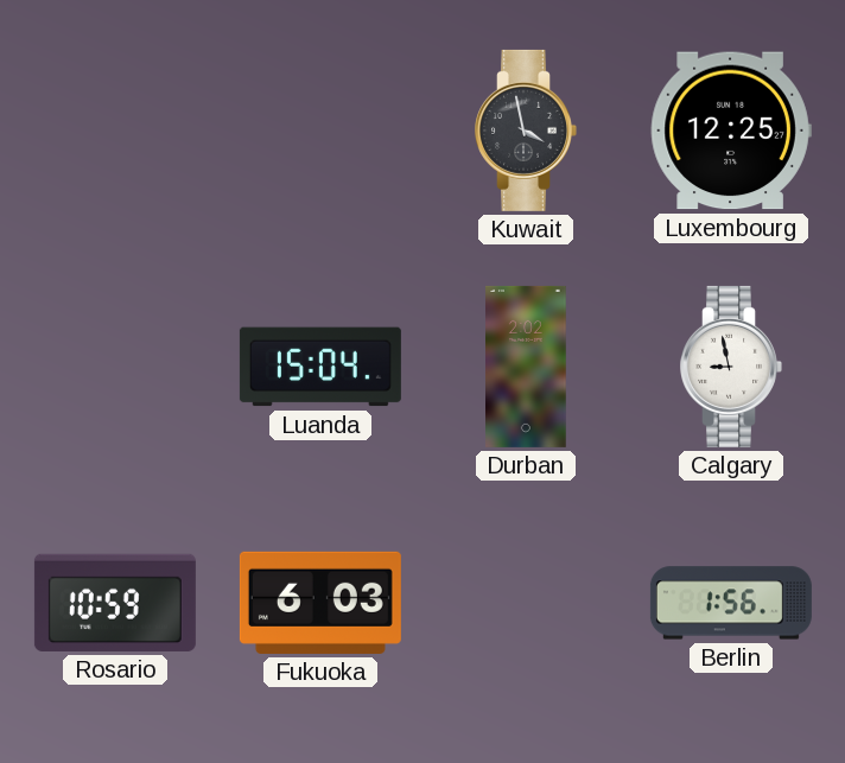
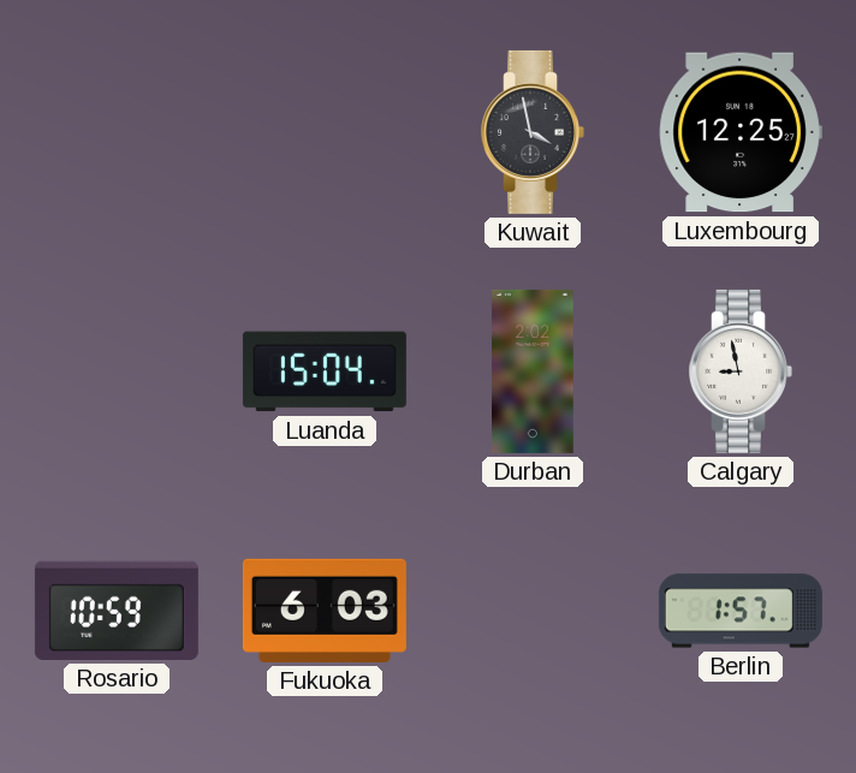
Berlin: 1:56 -> 1:57
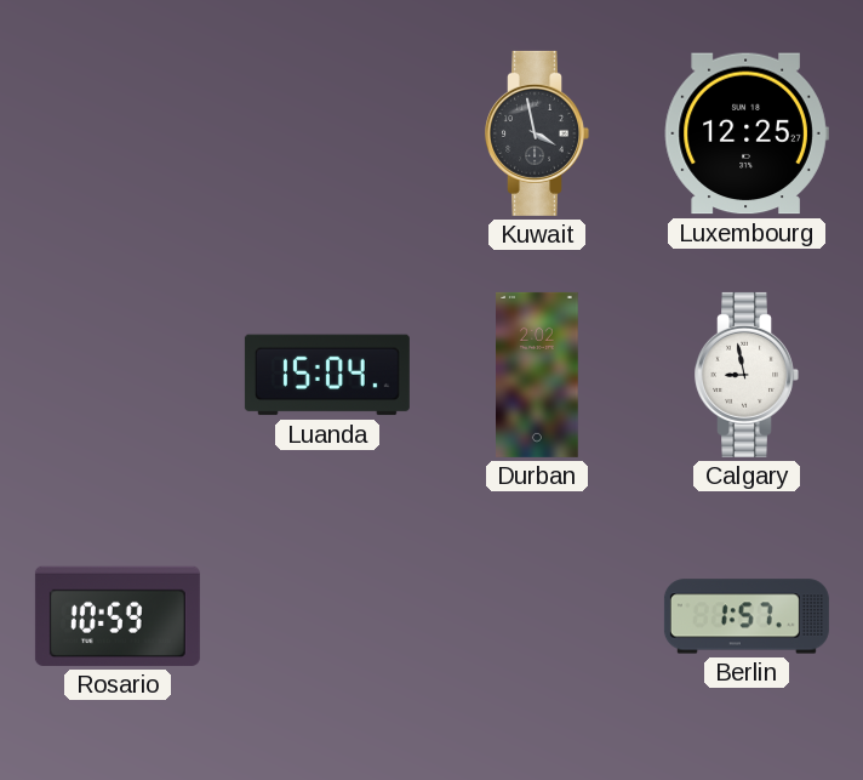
Fukuoka: 6:03 -> none
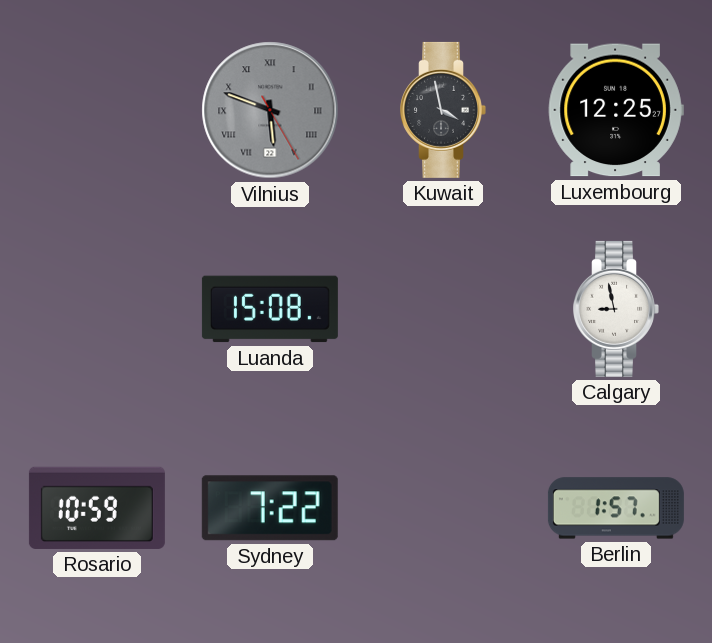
Vilnius: none -> 5:48
Luanda: 15:04 -> 15:08
Durban: 2:02 -> none
Sydney: none -> 7:22
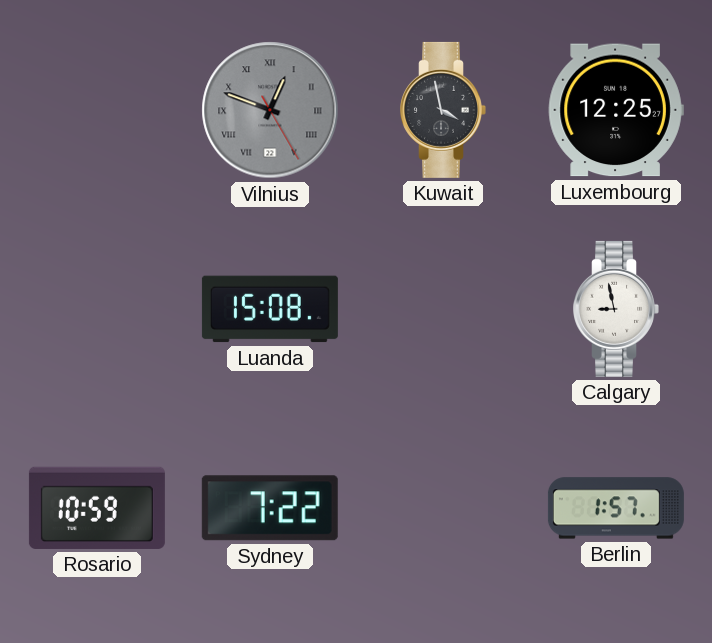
Vilnius: 5:48 -> 12:48
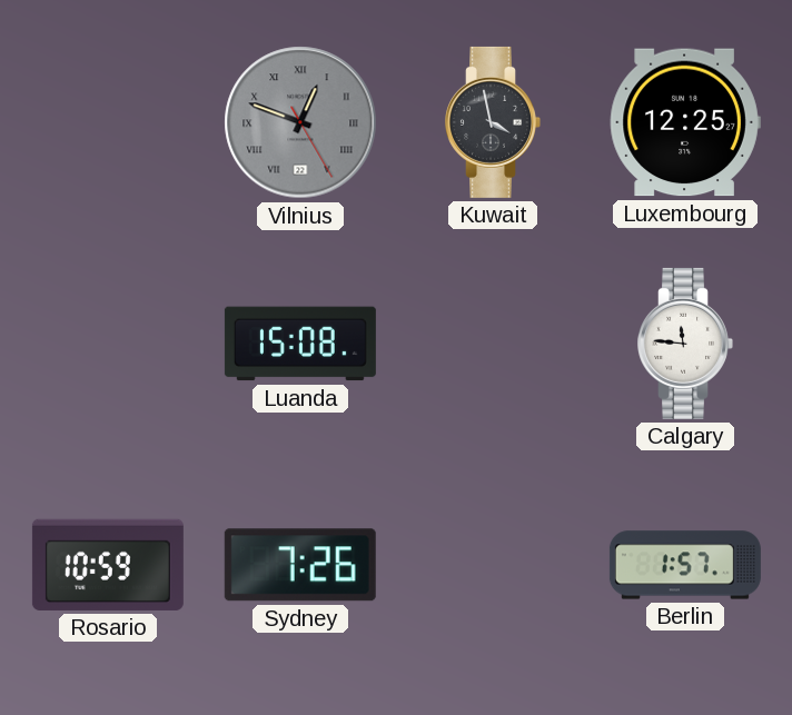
Calgary: 8:58 -> 11:46
Sydney: 7:22 -> 7:26
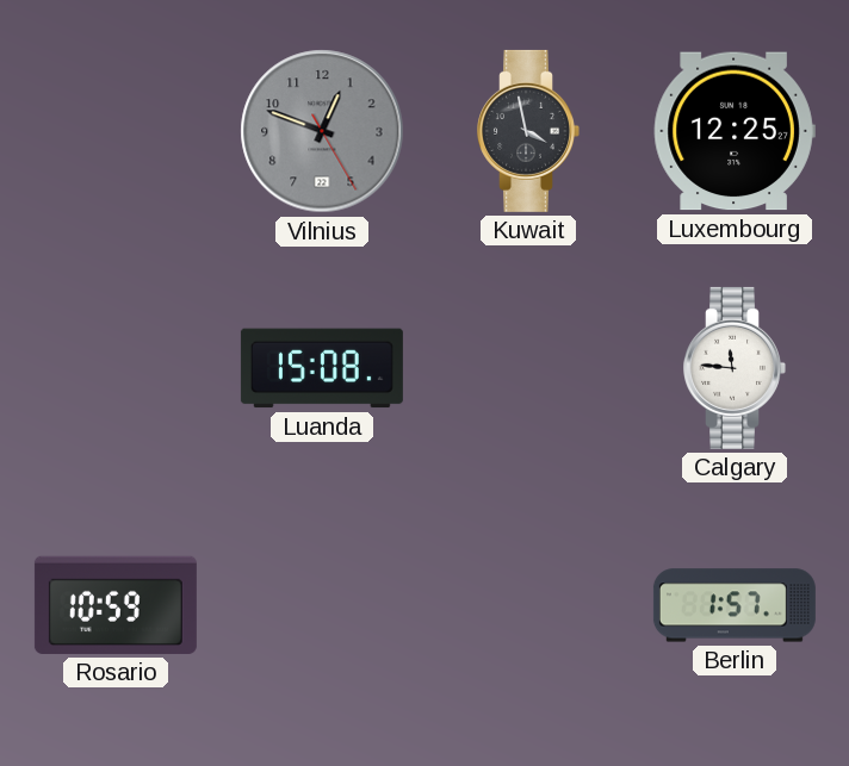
Vilnius numerals: Roman -> Arabic
Sydney: 7:26 -> none
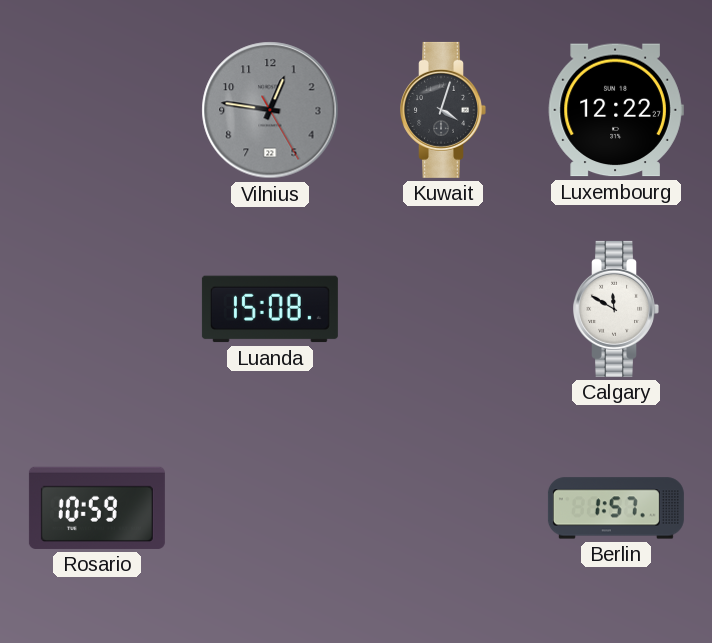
Vilnius: 12:48 -> 12:46
Kuwait: 3:58 -> 4:03
Luxembourg: 12:25 -> 12:22
Calgary: 11:46 -> 11:50
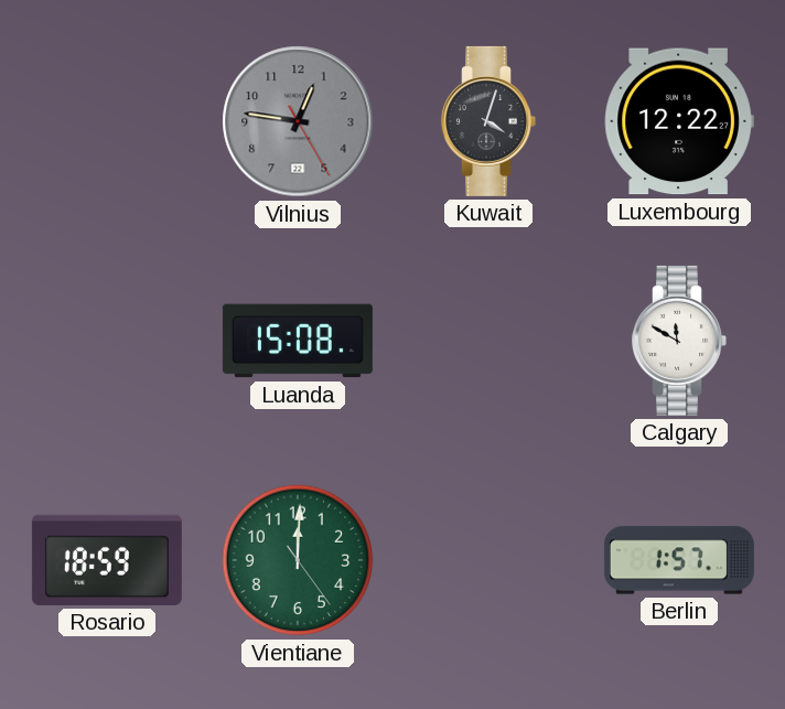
Rosario: 10:59 -> 18:59
Vientiane: none -> 12:00
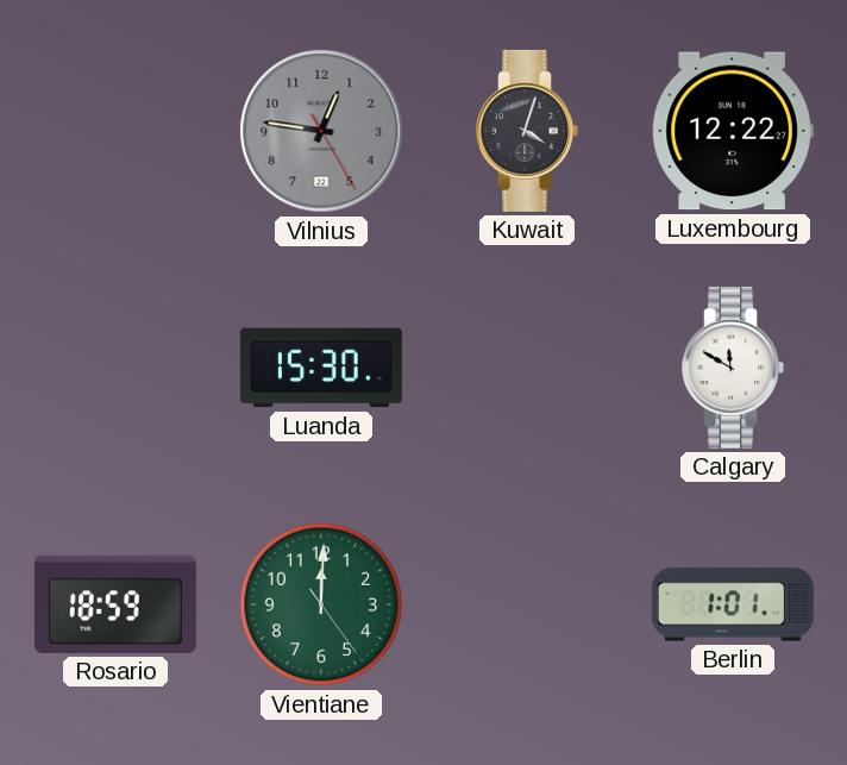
Luanda: 15:08 -> 15:30
Berlin: 1:57 -> 1:01
